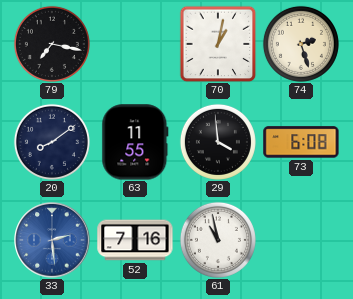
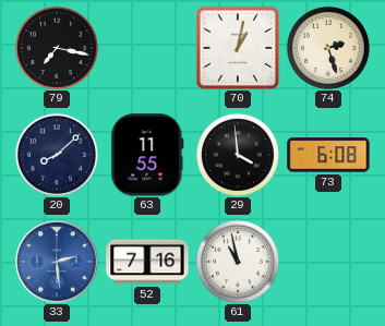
20: 8:09 -> 8:08
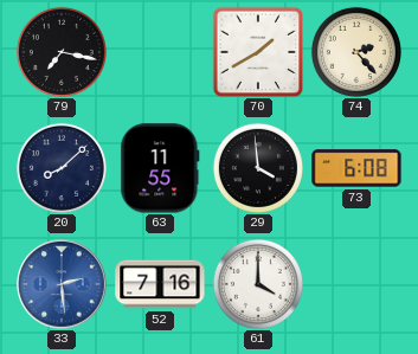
70: 1:02 -> 1:40
74: 2:27 -> 2:23
61: 10:58 -> 4:00
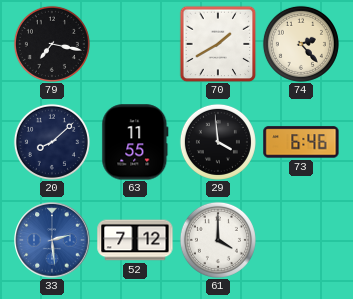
73: 6:08 -> 6:46
52: 7:16 -> 7:12
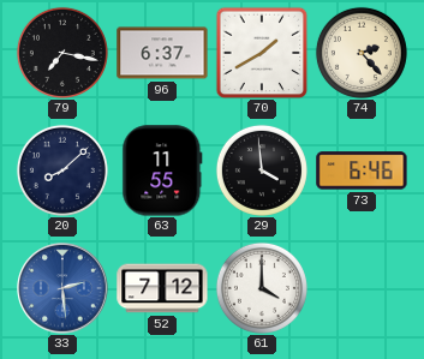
96: none -> 6:37
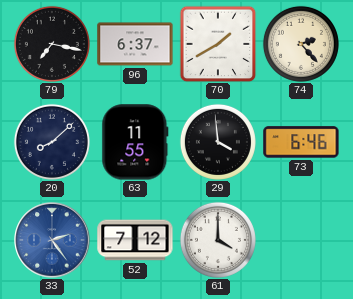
33: 2:29 -> 2:24
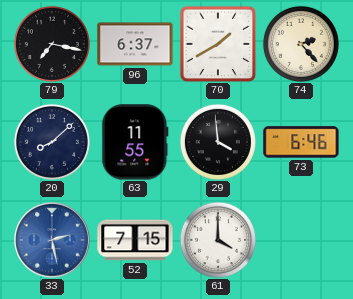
33: 2:24 -> 2:28
52: 7:12 -> 7:15
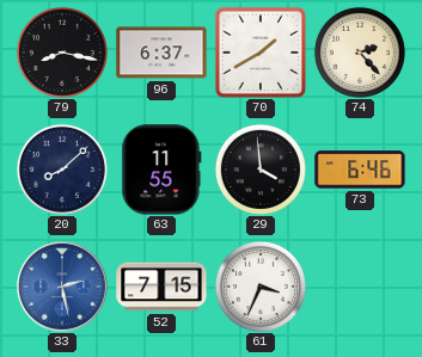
79: 7:17 -> 8:17
61: 4:00 -> 3:34
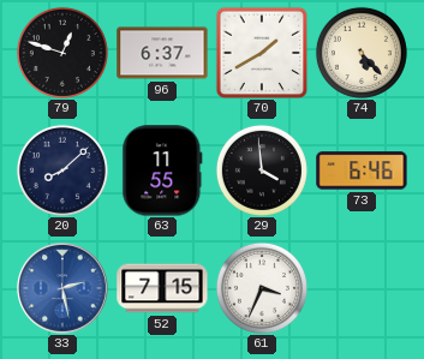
79: 8:17 -> 12:48
74: 2:23 -> 5:23
